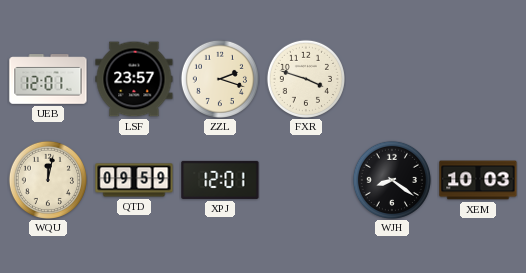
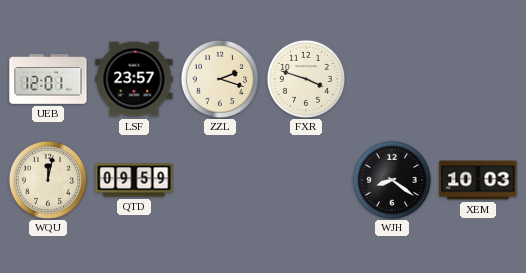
XPJ: 12:01 -> none
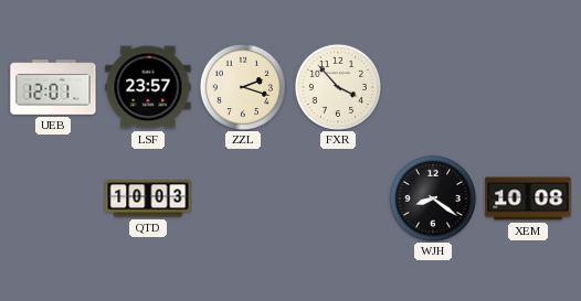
FXR: 3:48 -> 3:53
WQU: 12:02 -> none
QTD: 09:59 -> 10:03
XEM: 10:03 -> 10:08
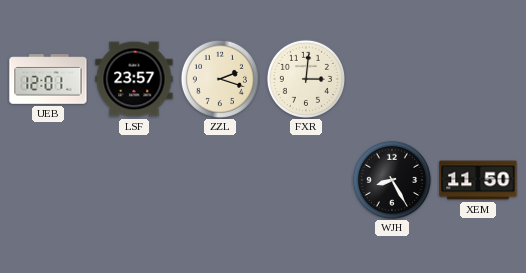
FXR: 3:53 -> 3:01
QTD: 10:03 -> none
WJH: 8:21 -> 8:25
XEM: 10:08 -> 11:50
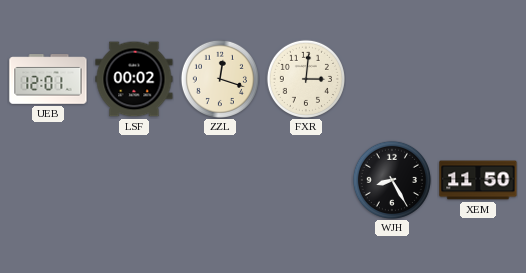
LSF: 23:57 -> 00:02
ZZL: 2:18 -> 12:18
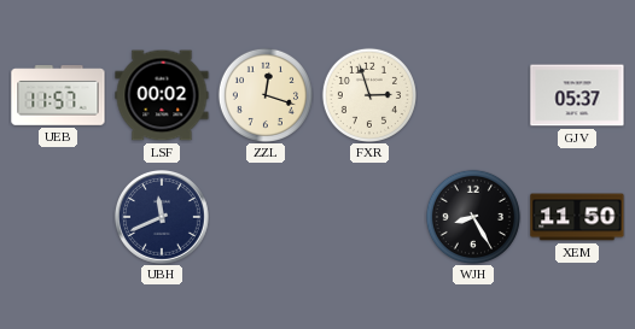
UEB: 12:01 -> 11:57
FXR: 3:01 -> 2:57
GJV: none -> 05:37
UBH: none -> 11:41
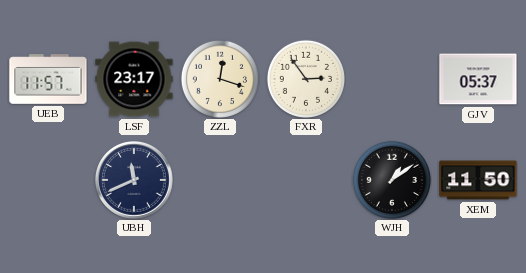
LSF: 00:02 -> 23:17
FXR: 2:57 -> 2:54
WJH: 8:25 -> 1:09
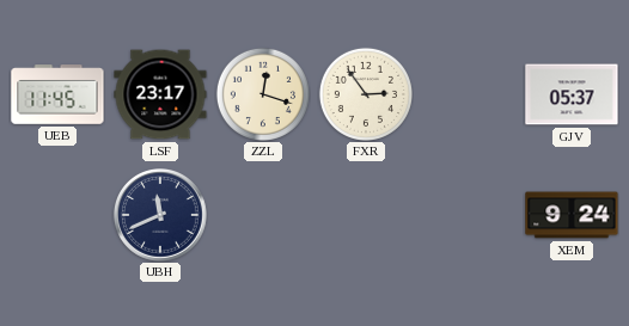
UEB: 11:57 -> 11:45
WJH: 1:09 -> none
XEM: 11:50 -> 9:24
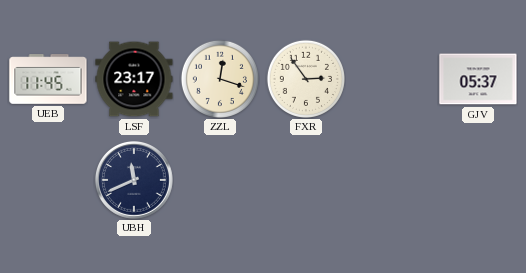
XEM: 9:24 -> none
